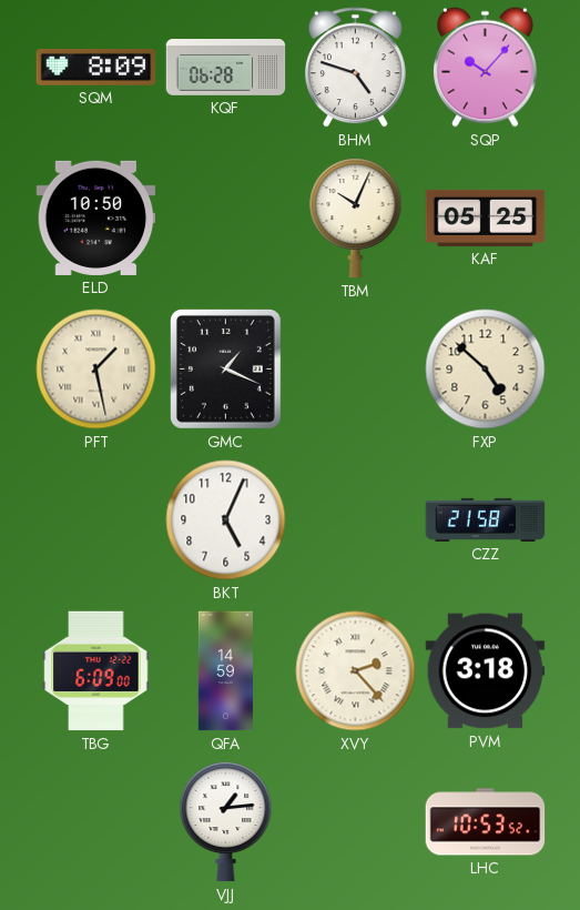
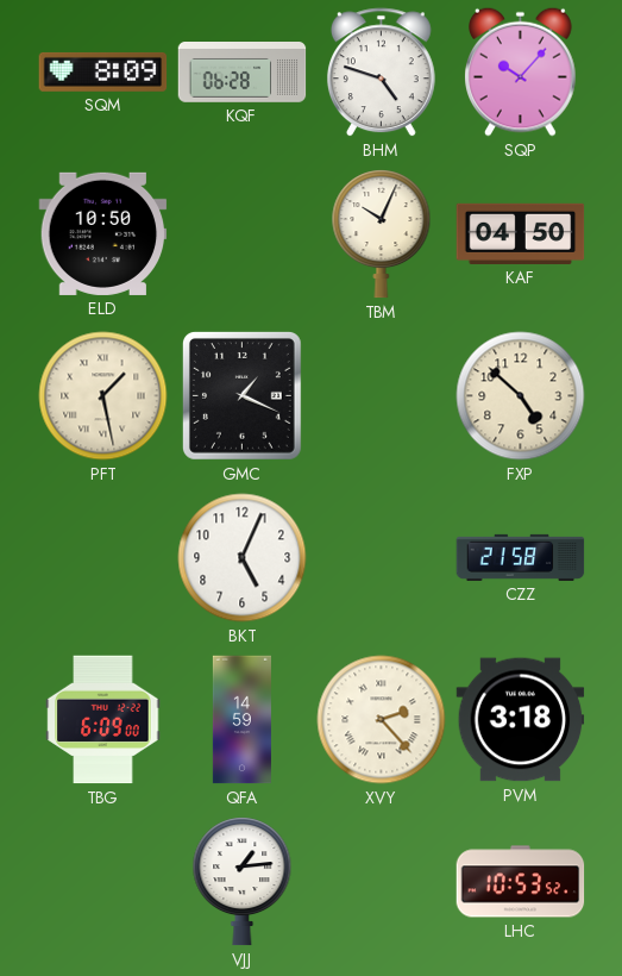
KAF: 05:25 -> 04:50
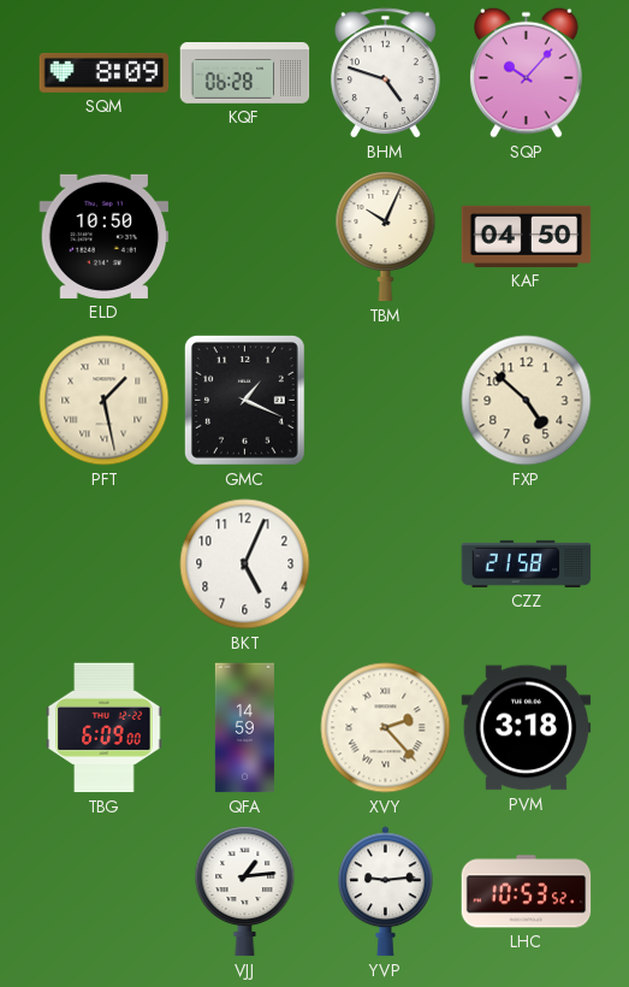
YVP: none -> 9:14
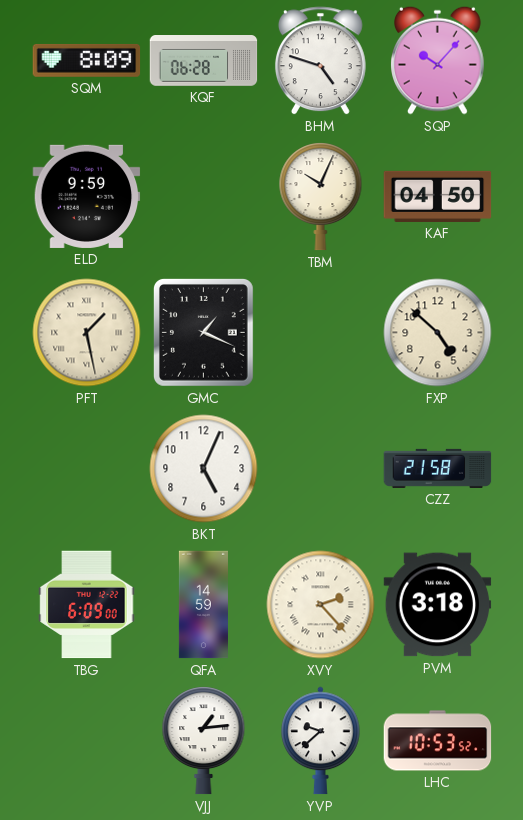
ELD: 10:50 -> 9:59
YVP: 9:14 -> 9:38
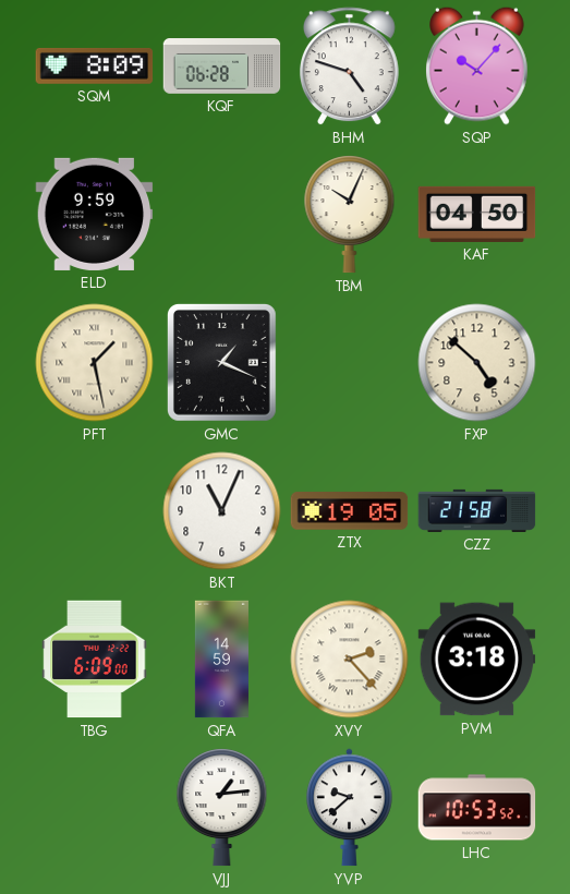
BKT: 5:04 -> 11:04
ZTX: none -> 19:05
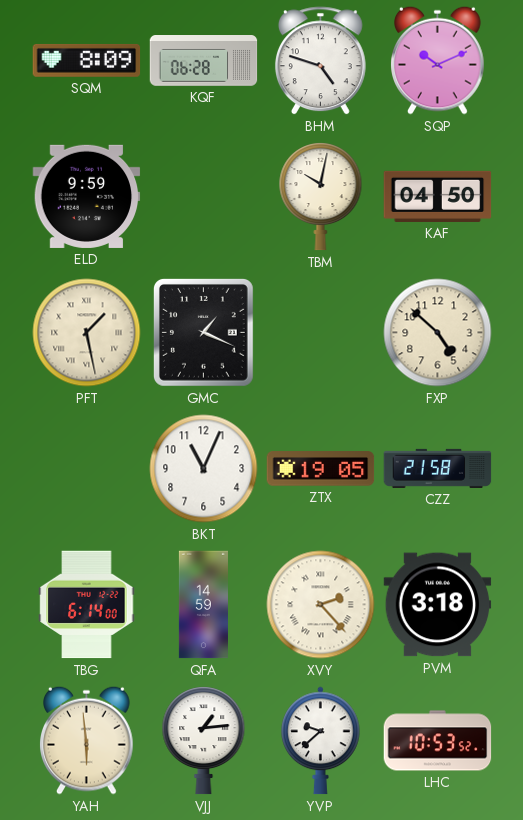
SQP: 10:07 -> 10:11
TBM: 10:04 -> 10:02
TBG: 6:09 -> 6:14
YAH: none -> 5:59
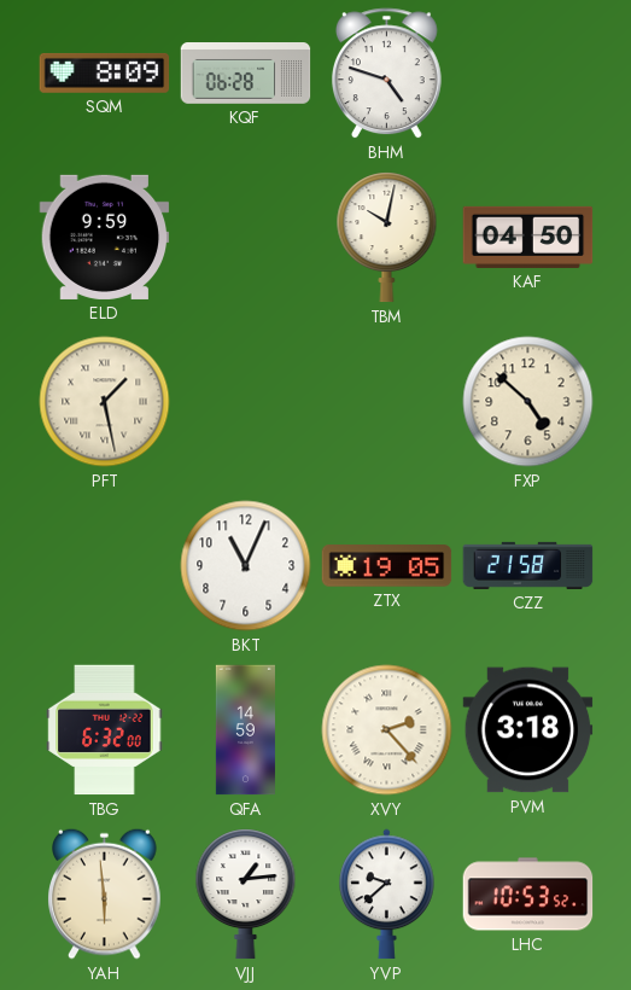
SQP: 10:11 -> none
GMC: 1:19 -> none
TBG: 6:14 -> 6:32
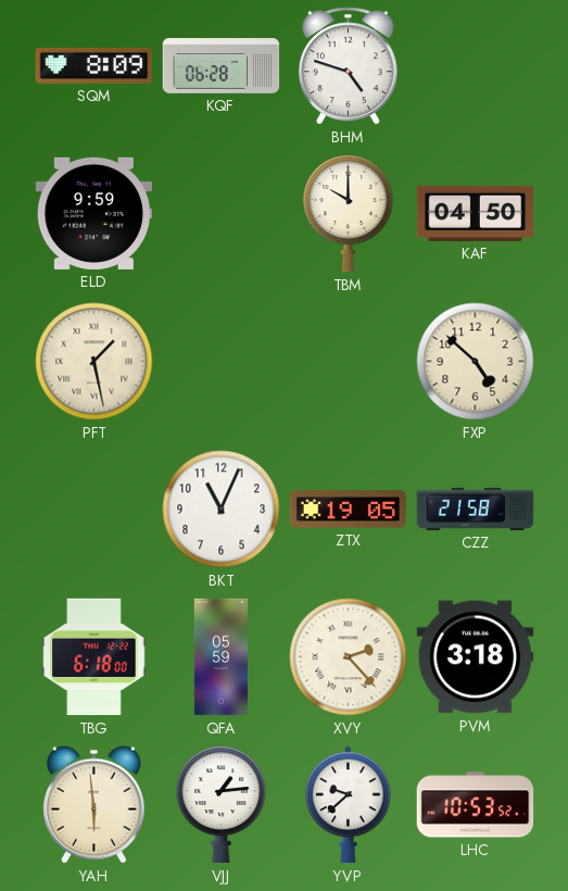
TBM: 10:02 -> 10:00
TBG: 6:32 -> 6:18
QFA: 14:59 -> 05:59
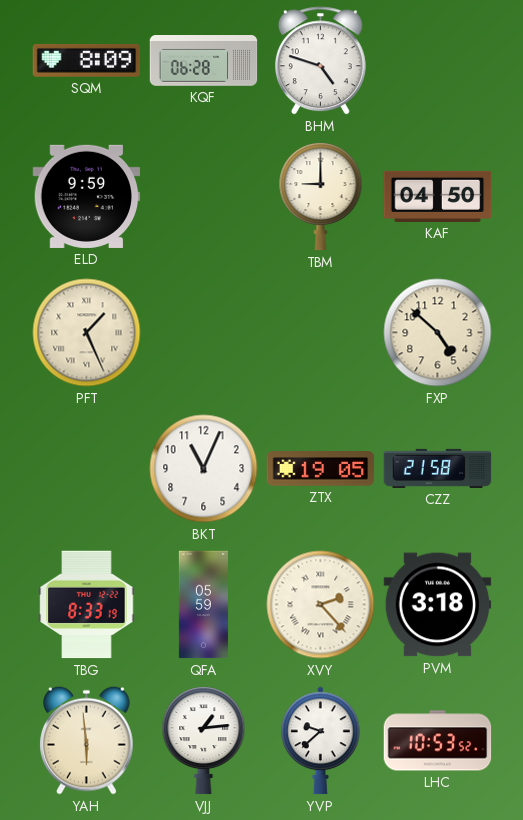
TBM: 10:00 -> 9:00
PFT: 1:28 -> 1:26
TBG: 6:18 -> 8:33
